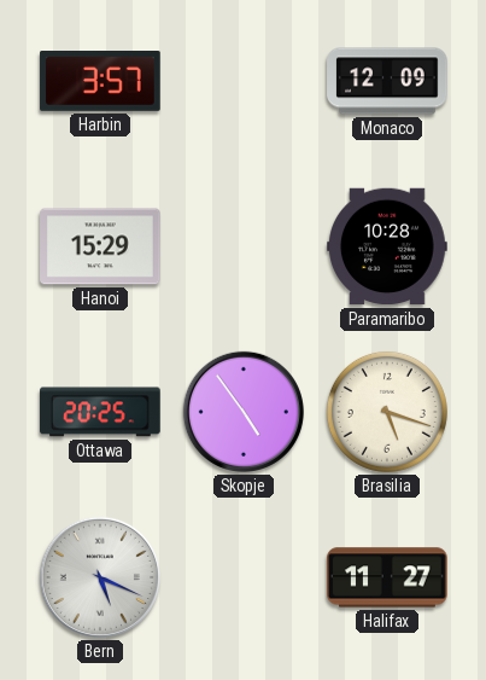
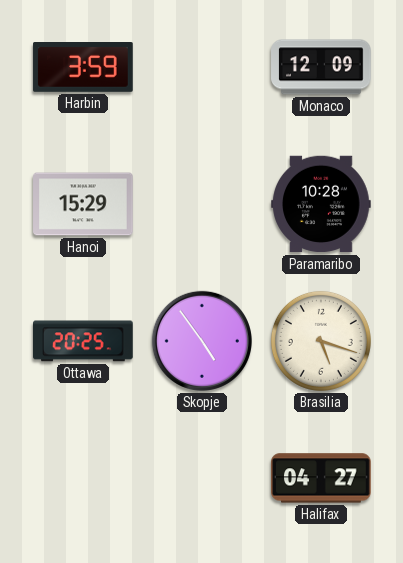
Harbin: 3:57 -> 3:59
Bern: 5:19 -> none
Halifax: 11:27 -> 04:27
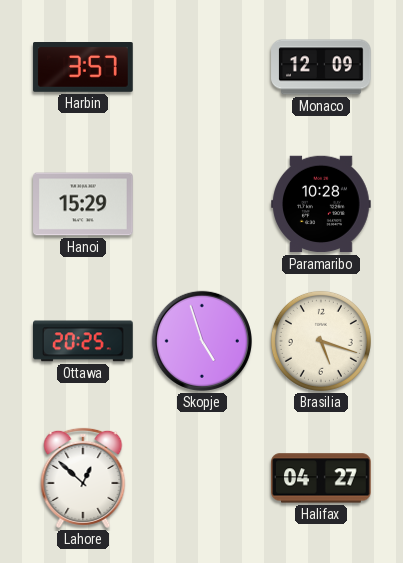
Harbin: 3:59 -> 3:57
Skopje: 4:54 -> 4:57
Lahore: none -> 12:52
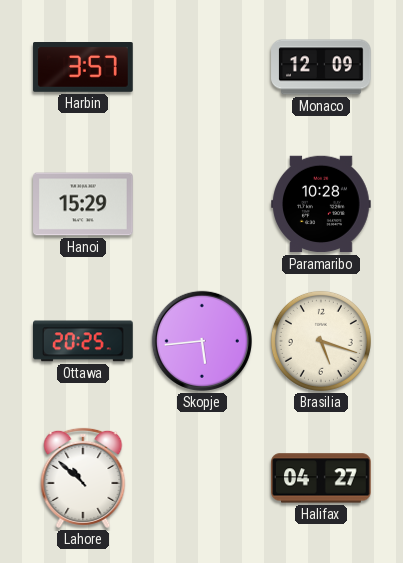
Skopje: 4:57 -> 5:44
Lahore: 12:52 -> 10:52
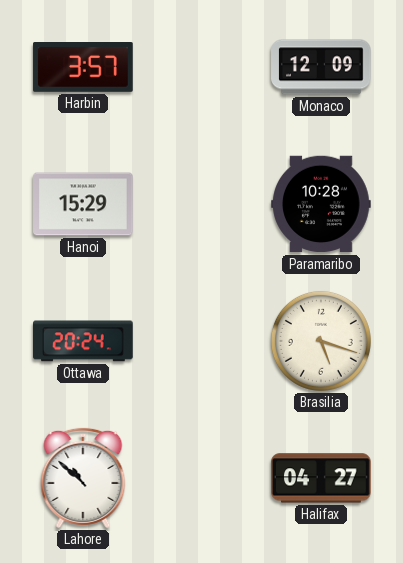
Ottawa: 20:25 -> 20:24
Skopje: 5:44 -> none
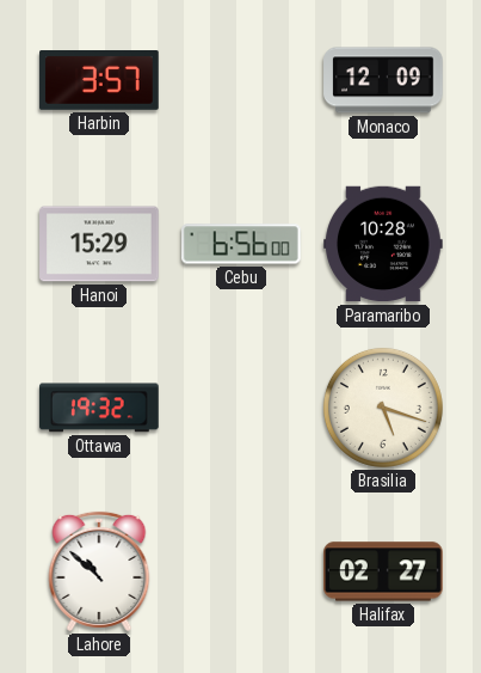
Cebu: none -> 6:56
Ottawa: 20:24 -> 19:32
Halifax: 04:27 -> 02:27
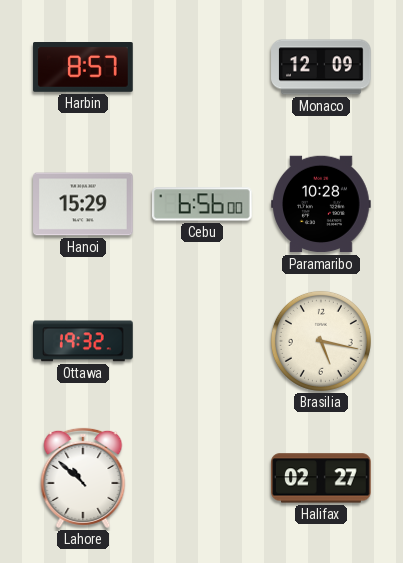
Harbin: 3:57 -> 8:57
Brasilia: 5:18 -> 5:17
